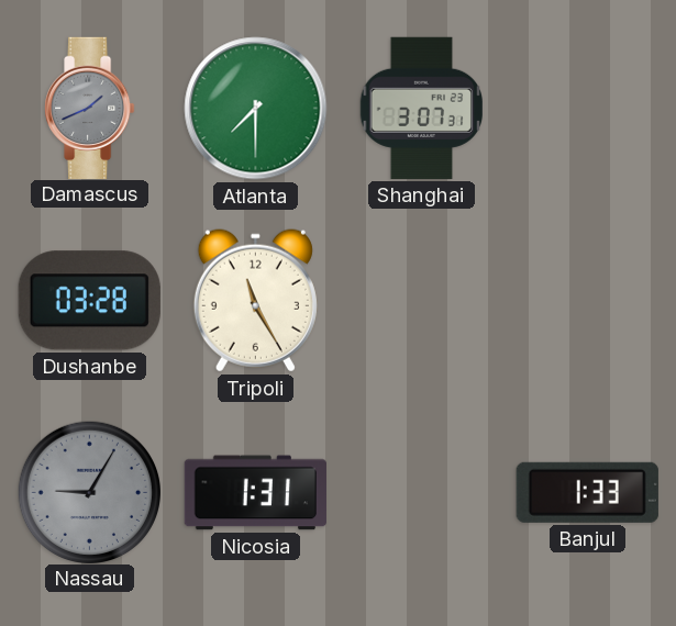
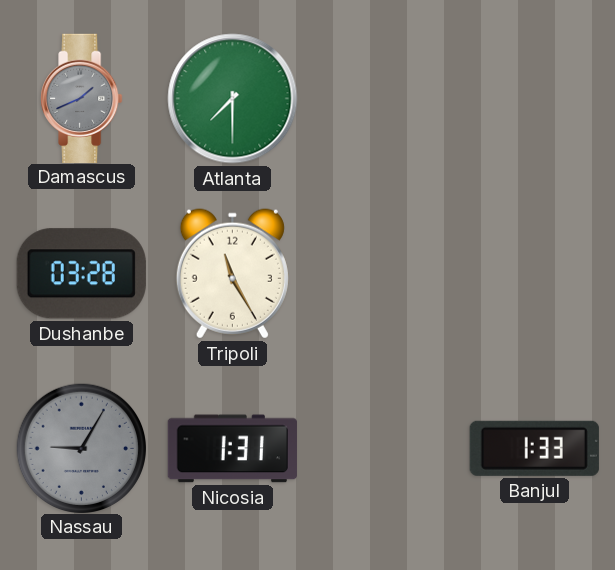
Shanghai: 3:07 -> none
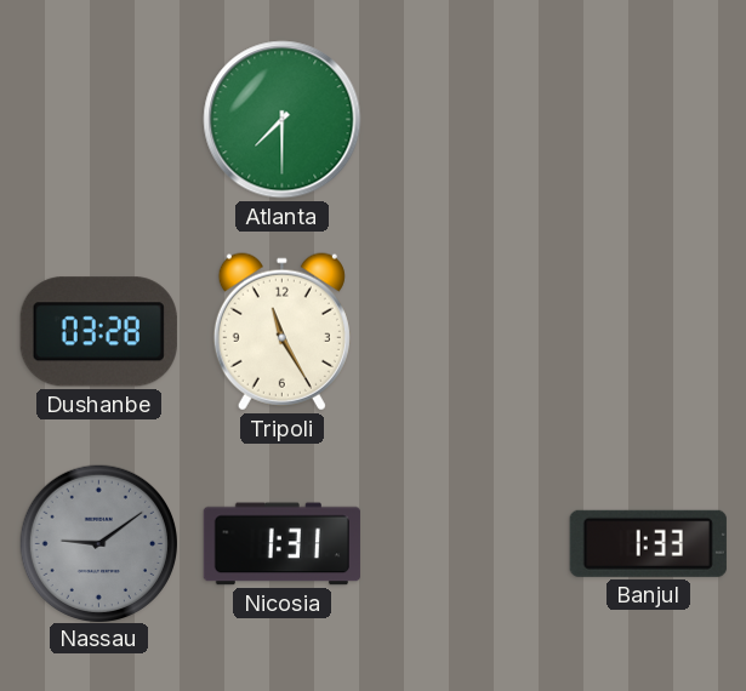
Damascus: 1:41 -> none
Nassau: 9:05 -> 9:09
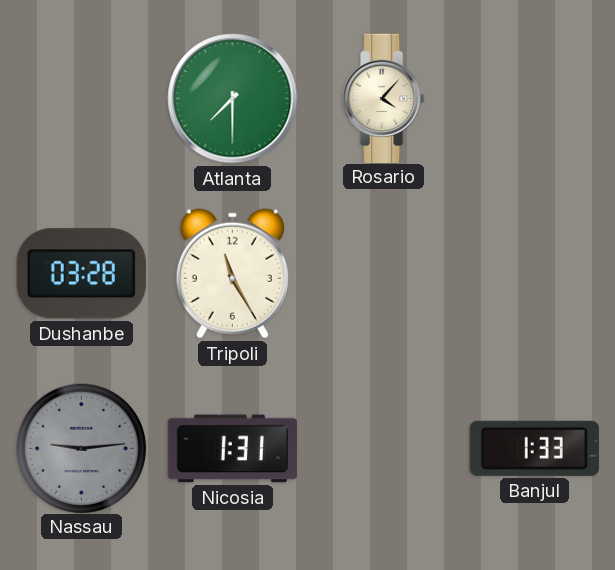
Rosario: none -> 4:07
Nassau: 9:09 -> 9:14
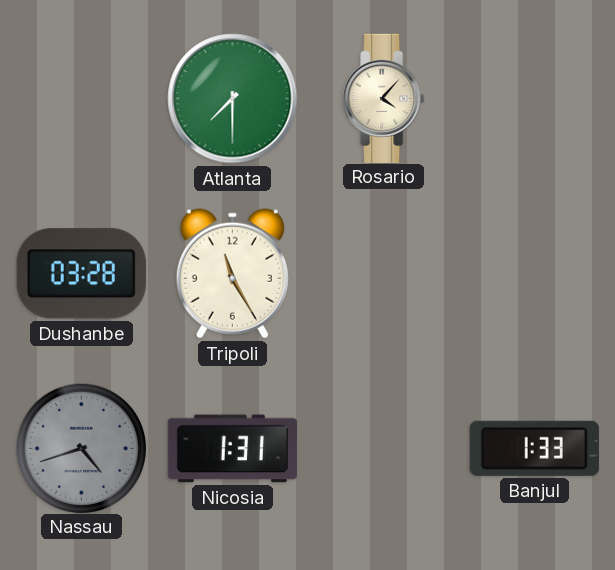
Nassau: 9:14 -> 4:42
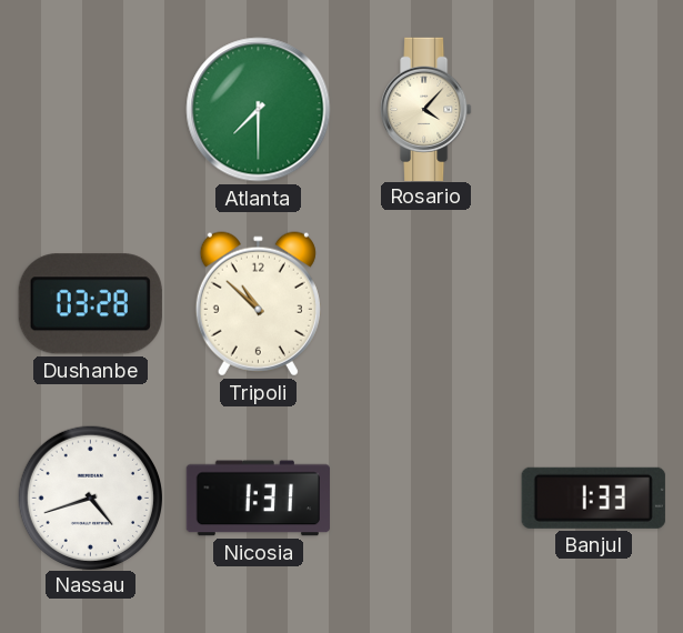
Tripoli: 11:25 -> 10:52
Nassau dial: grey -> white
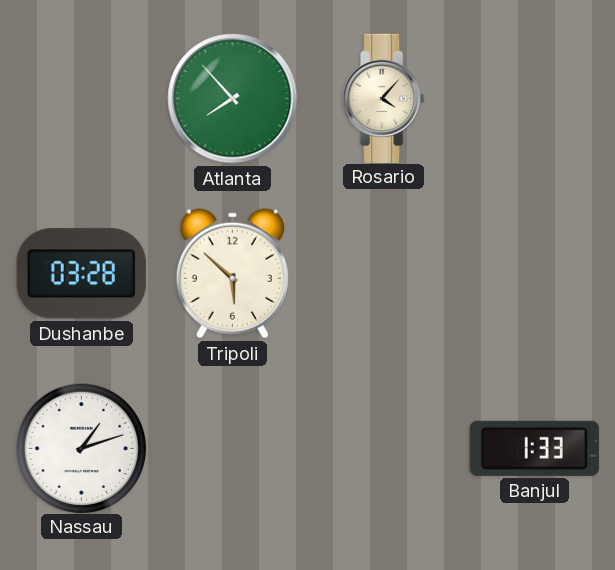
Atlanta: 7:30 -> 7:53
Tripoli: 10:52 -> 5:52
Nassau: 4:42 -> 1:12
Nicosia: 1:31 -> none
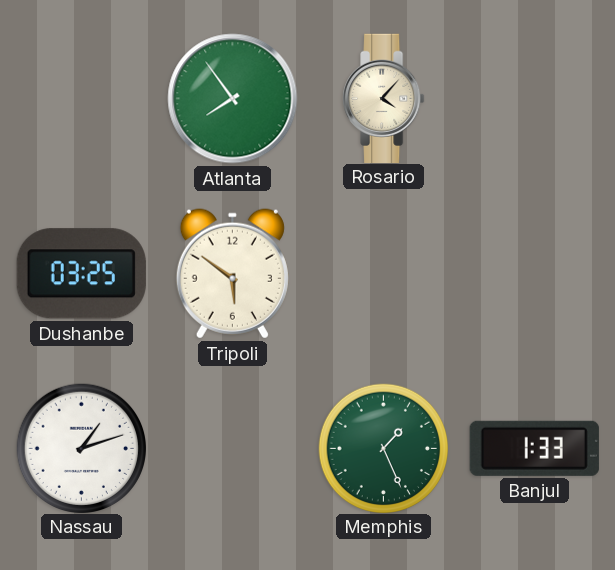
Atlanta: 7:53 -> 7:54
Dushanbe: 03:28 -> 03:25
Tripoli: 5:52 -> 5:51
Memphis: none -> 1:26
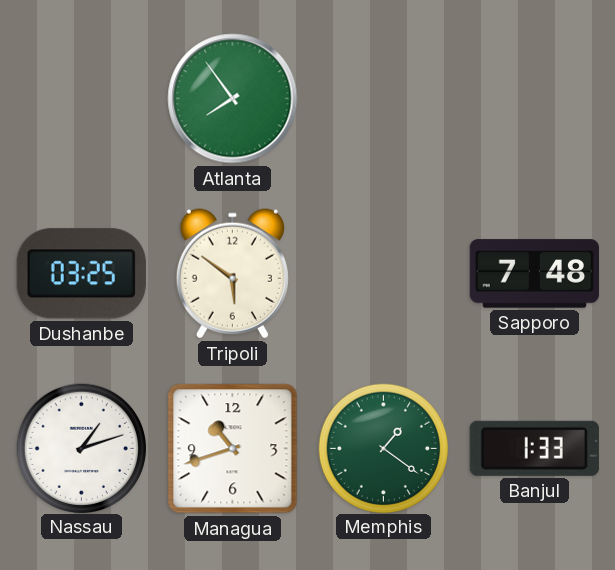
Rosario: 4:07 -> none
Sapporo: none -> 7:48
Managua: none -> 10:42
Memphis: 1:26 -> 1:21
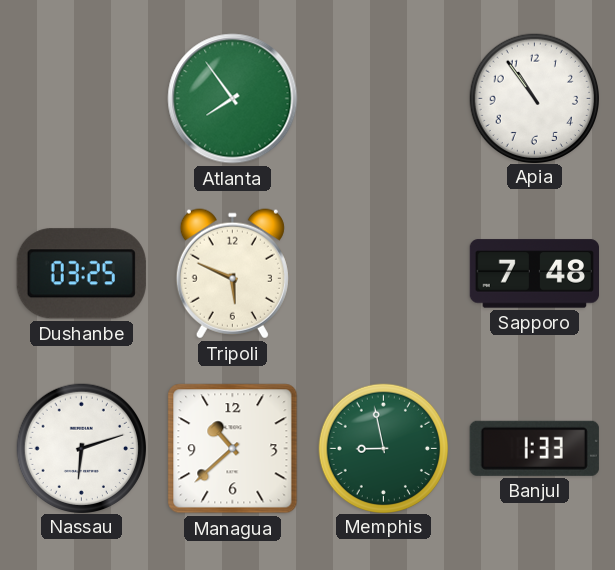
Apia: none -> 10:54
Tripoli: 5:51 -> 5:49
Nassau: 1:12 -> 6:12
Managua: 10:42 -> 10:38
Memphis: 1:21 -> 8:58
